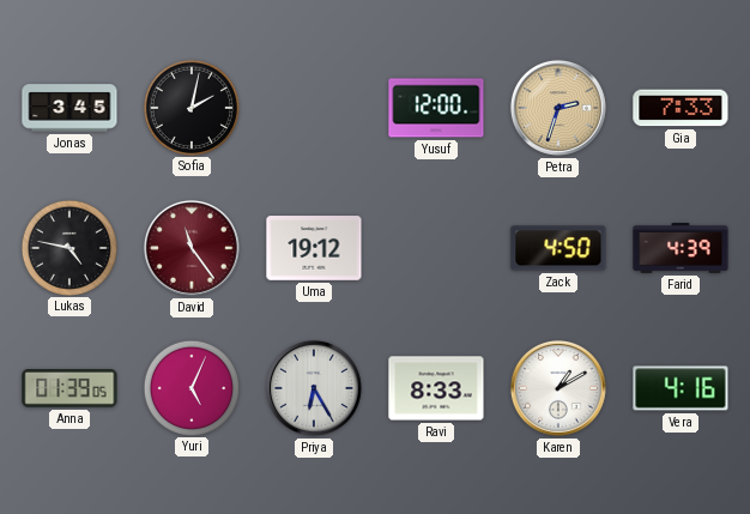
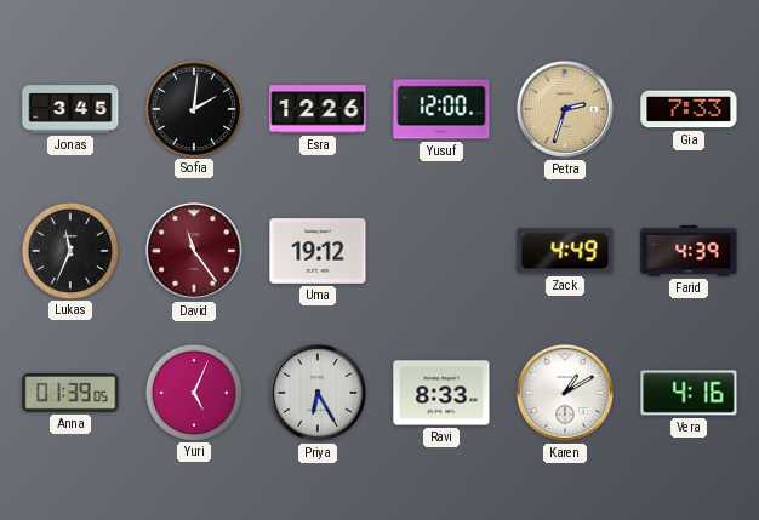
Sofia: 2:02 -> 2:01
Esra: none -> 12:26
Lukas: 4:47 -> 11:34
Zack: 4:50 -> 4:49
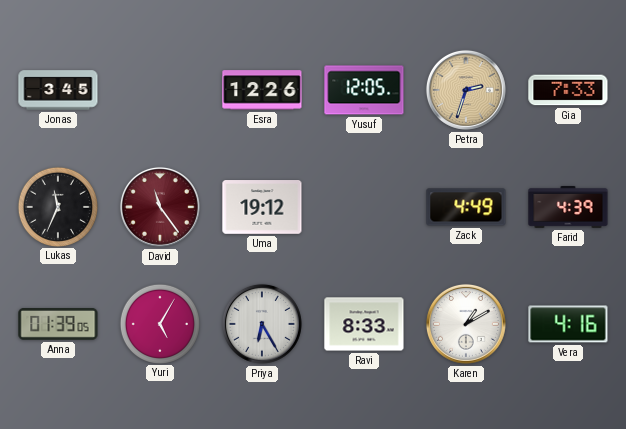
Sofia: 2:01 -> none
Yusuf: 12:00 -> 12:05
Yuri: 5:04 -> 5:05
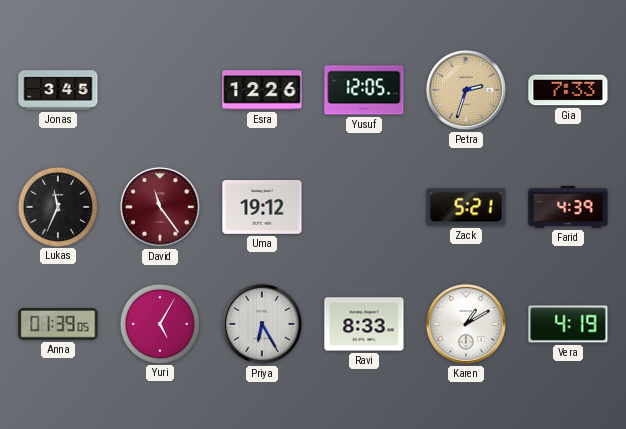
Zack: 4:49 -> 5:21
Vera: 4:16 -> 4:19
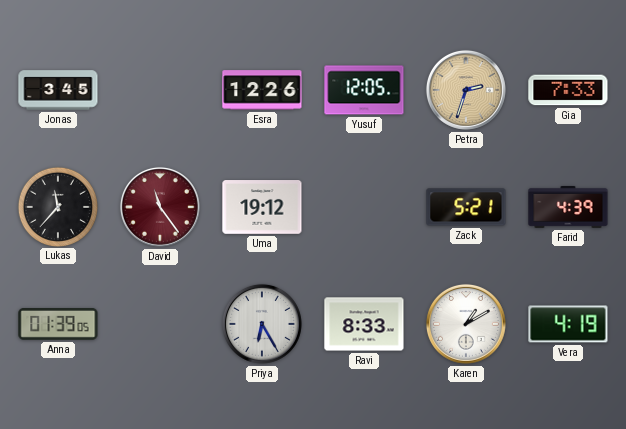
Lukas: 11:34 -> 11:37
Yuri: 5:05 -> none
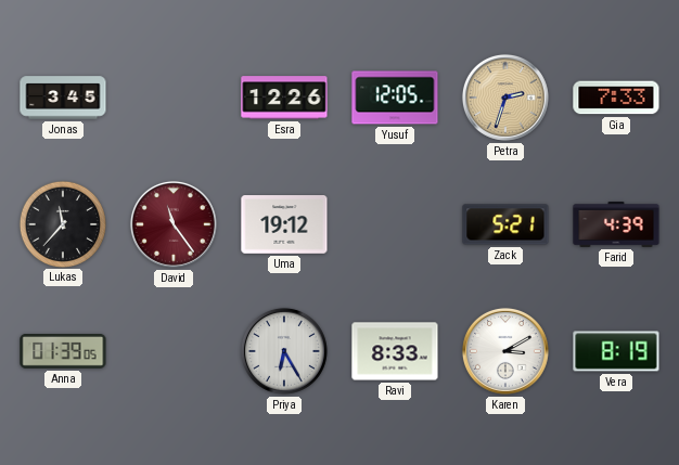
Karen: 1:10 -> 3:10
Vera: 4:19 -> 8:19
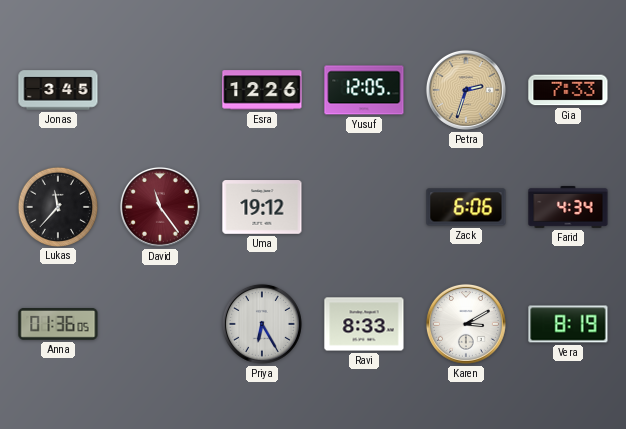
Zack: 5:21 -> 6:06
Farid: 4:39 -> 4:34
Anna: 01:39 -> 01:36
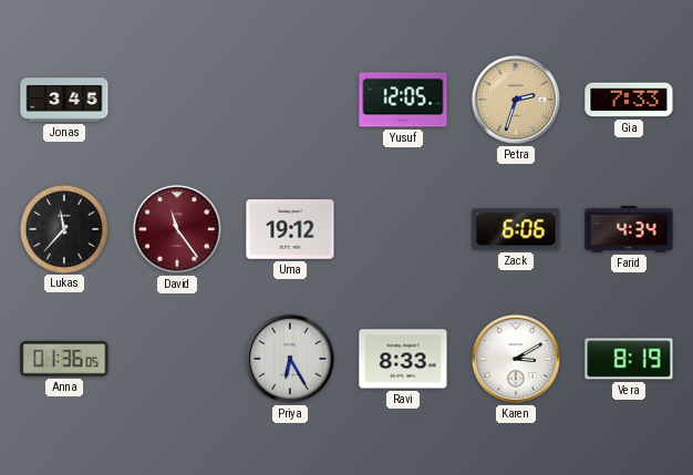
Esra: 12:26 -> none
